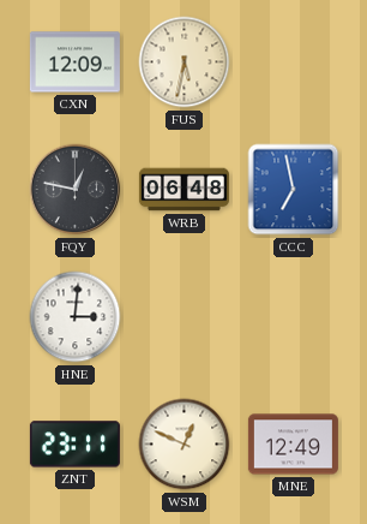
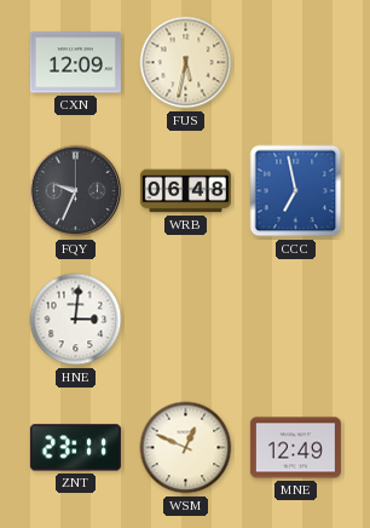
FQY: 12:47 -> 9:34
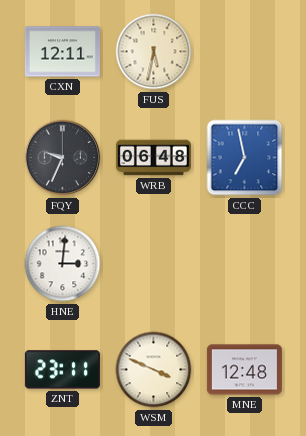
CXN: 12:09 -> 12:11
WSM: 12:49 -> 3:49
MNE: 12:49 -> 12:48
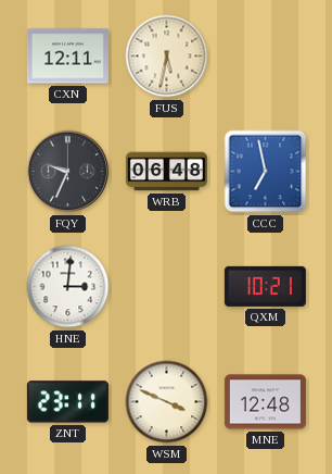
QXM: none -> 10:21
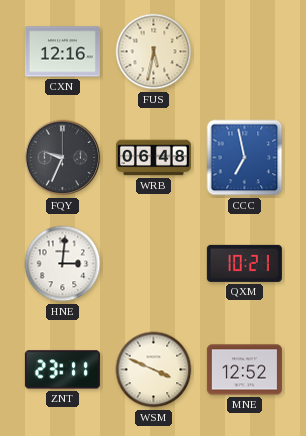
CXN: 12:11 -> 12:16
MNE: 12:48 -> 12:52
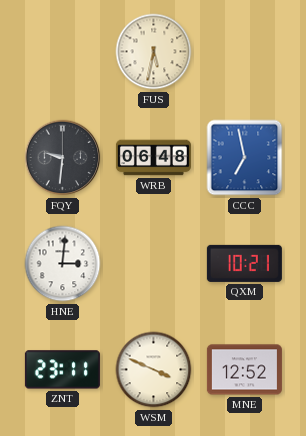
CXN: 12:16 -> none
FQY: 9:34 -> 9:31
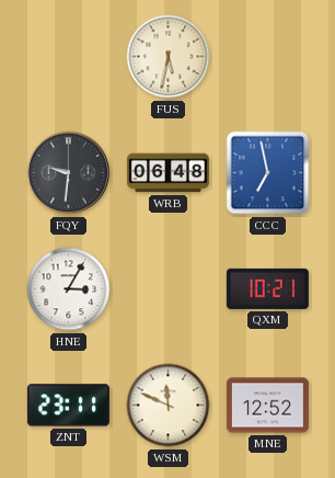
HNE: 3:01 -> 3:05
WSM: 3:49 -> 11:49
